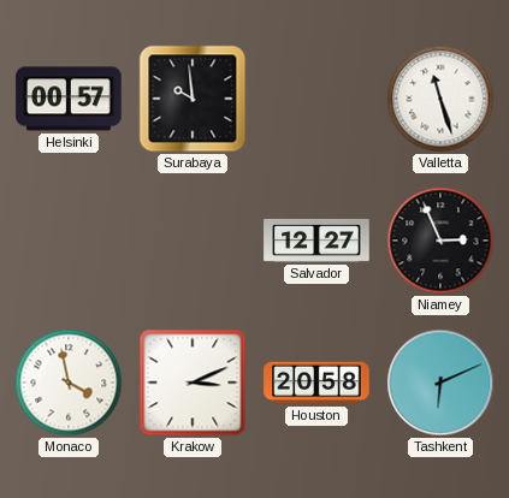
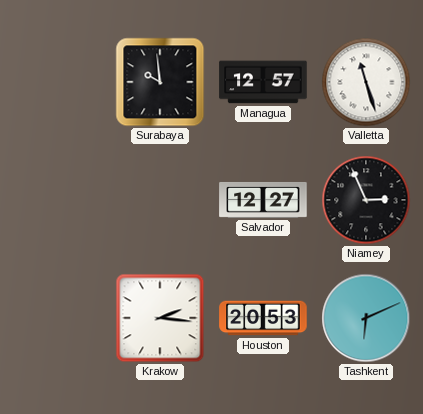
Helsinki: 00:57 -> none
Managua: none -> 12:57
Monaco: 3:58 -> none
Krakow: 3:11 -> 2:16
Houston: 20:58 -> 20:53
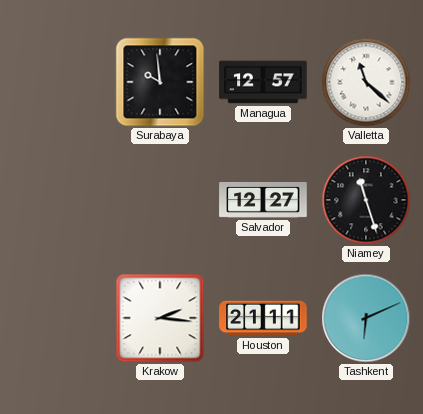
Valletta: 11:27 -> 11:22
Niamey: 2:56 -> 11:27
Houston: 20:53 -> 21:11
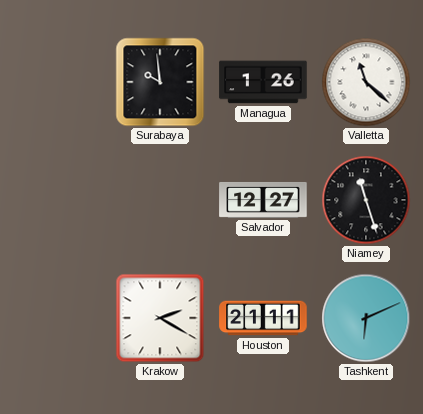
Managua: 12:57 -> 1:26
Krakow: 2:16 -> 2:20
